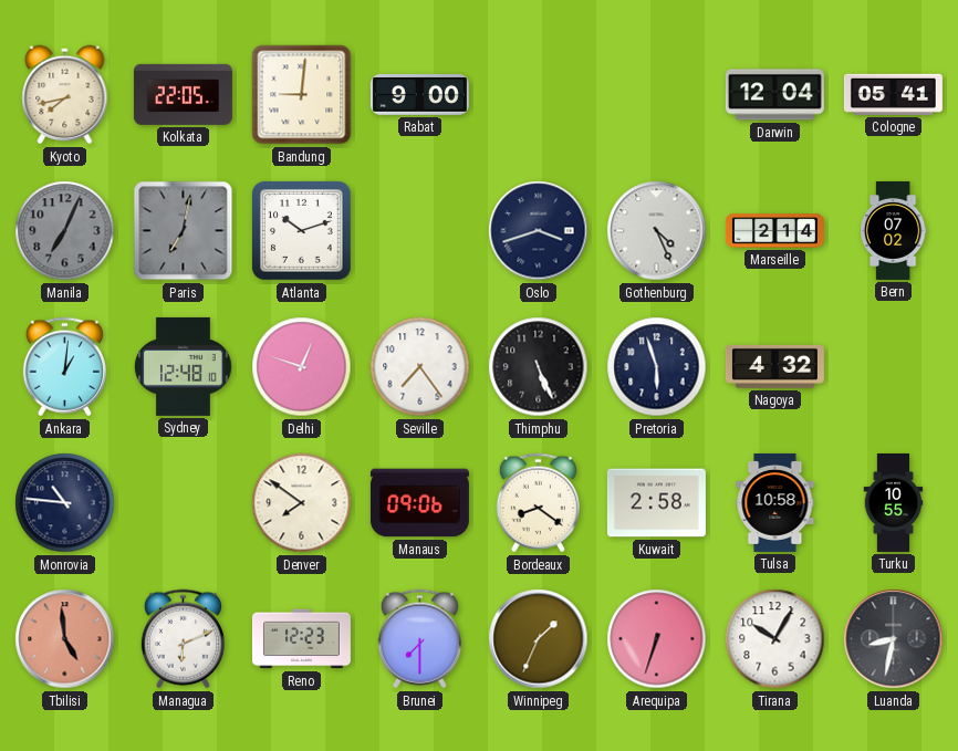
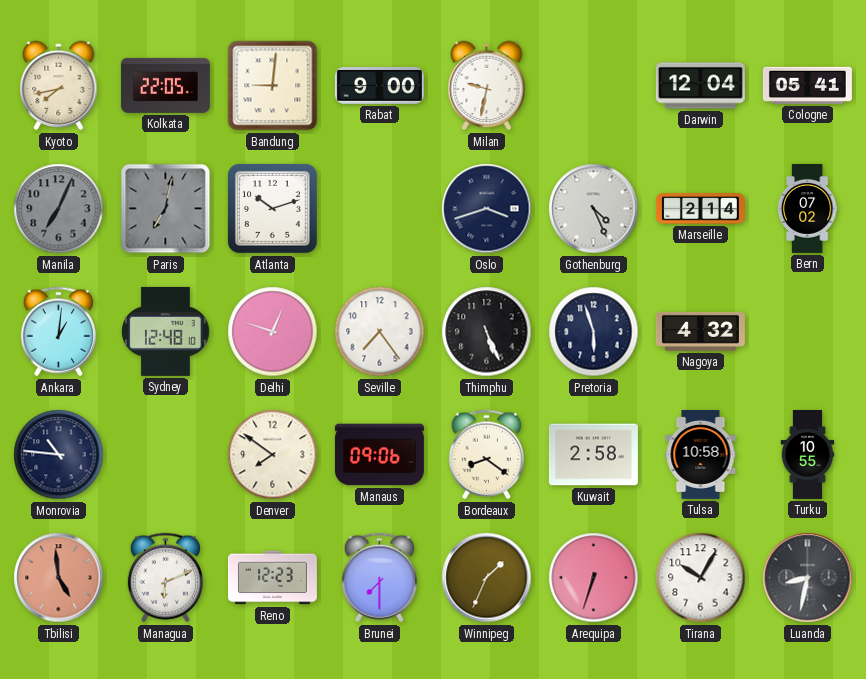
Milan: none -> 9:32
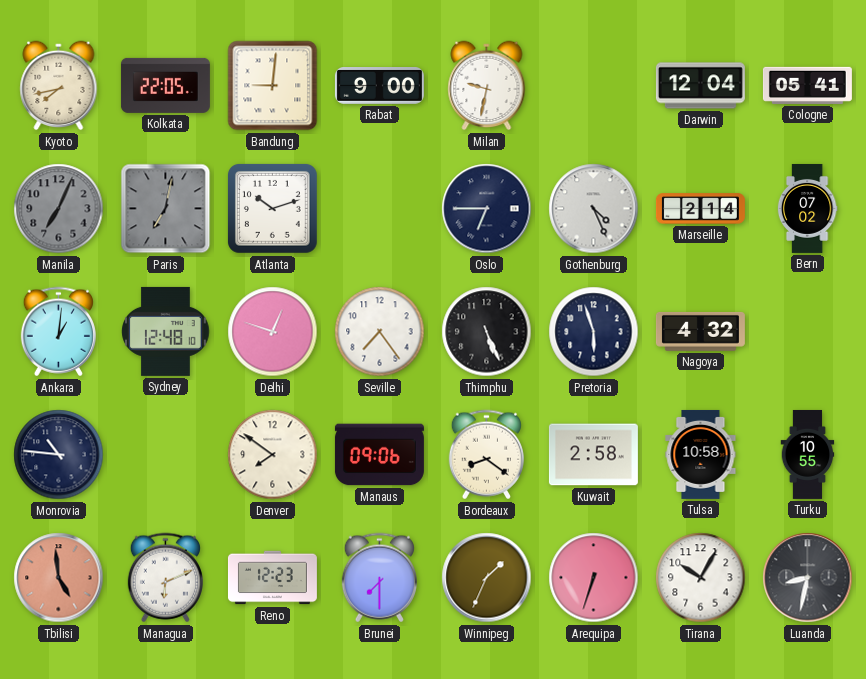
Oslo: 3:42 -> 6:45
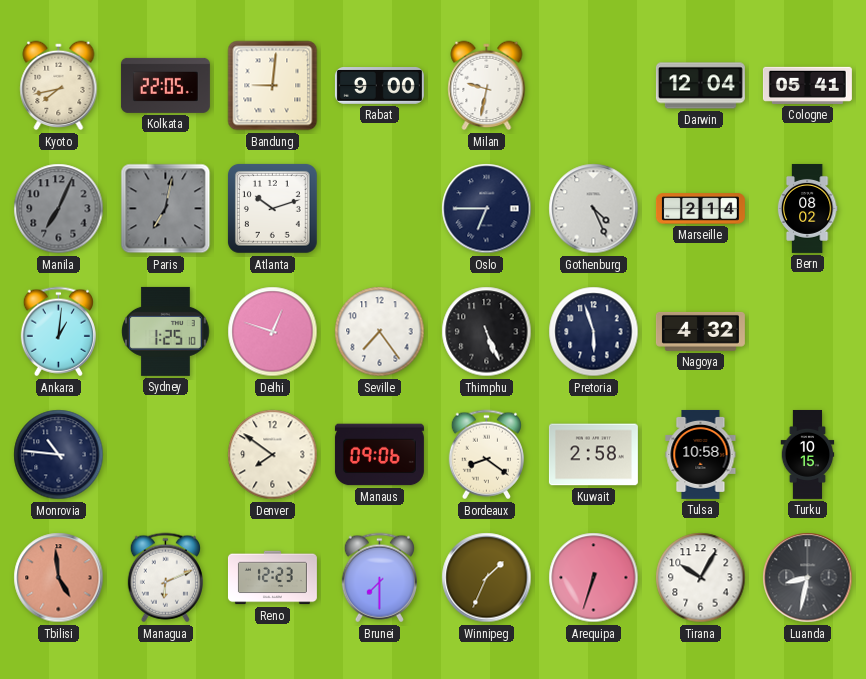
Bern: 07:02 -> 08:02
Sydney: 12:48 -> 1:25
Turku: 10:55 -> 10:15
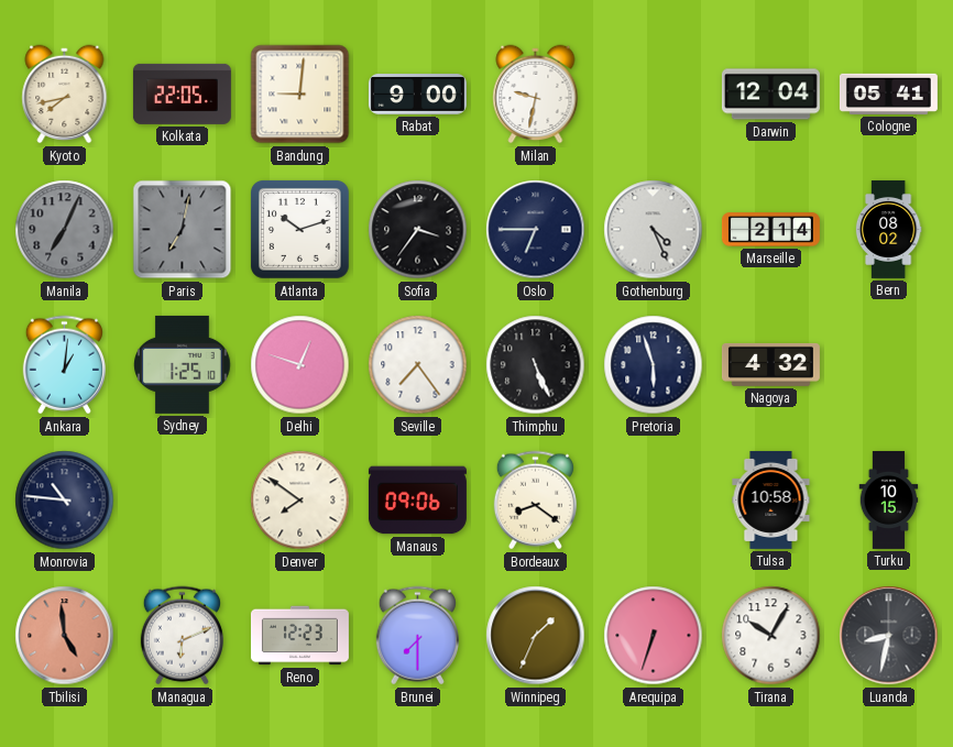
Sofia: none -> 3:36
Kuwait: 2:58 -> none
